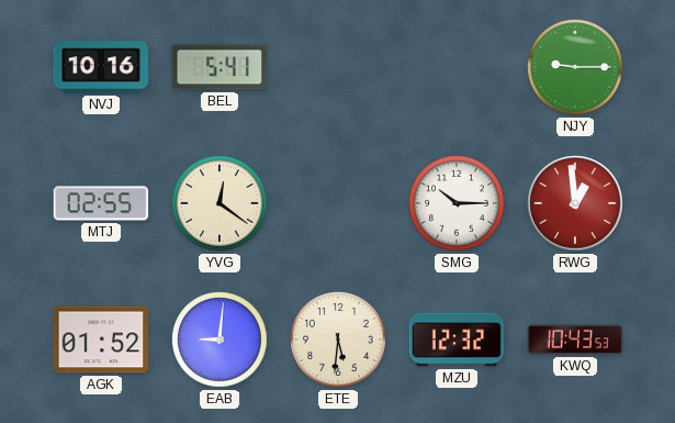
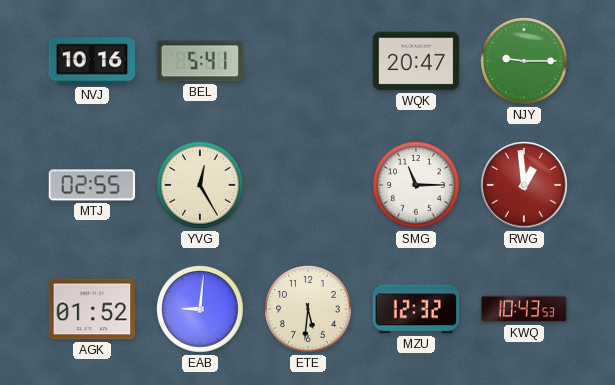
WQK: none -> 20:47
YVG: 12:21 -> 12:25
SMG: 10:15 -> 11:15
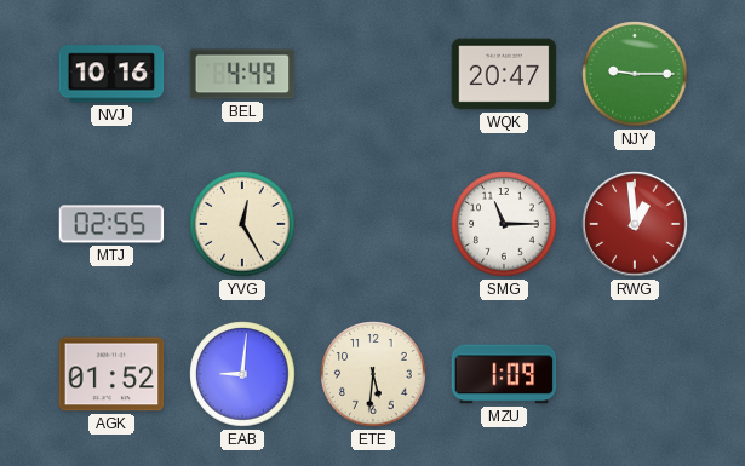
BEL: 5:41 -> 4:49
MZU: 12:32 -> 1:09
KWQ: 10:43 -> none
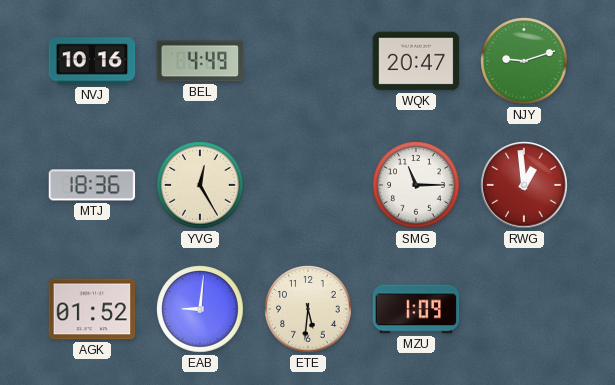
NJY: 9:15 -> 9:12
MTJ: 02:55 -> 18:36
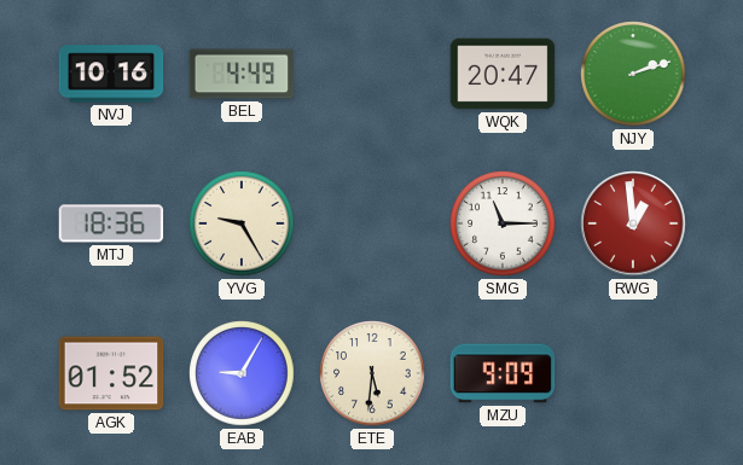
NJY: 9:12 -> 2:12
YVG: 12:25 -> 9:25
EAB: 9:01 -> 9:05
MZU: 1:09 -> 9:09
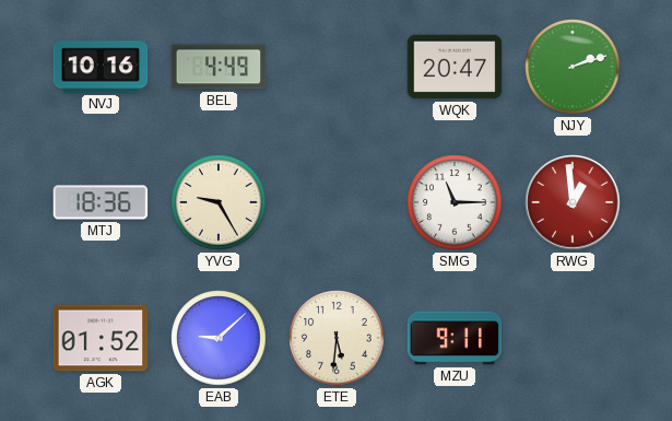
EAB: 9:05 -> 9:08
MZU: 9:09 -> 9:11
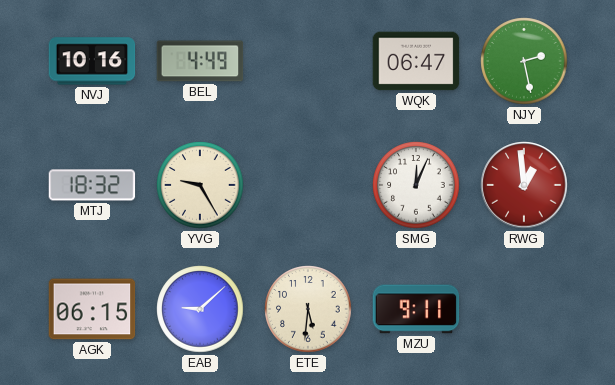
WQK: 20:47 -> 06:47
NJY: 2:12 -> 2:28
MTJ: 18:36 -> 18:32
SMG: 11:15 -> 12:04
AGK: 01:52 -> 06:15
